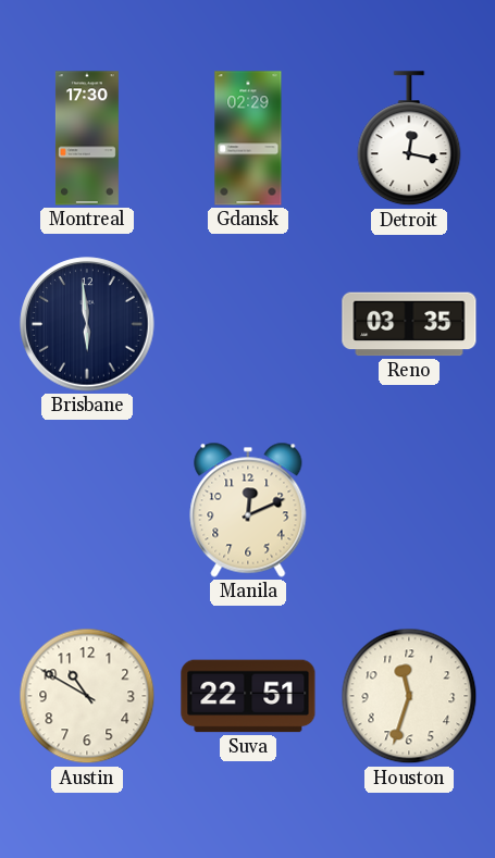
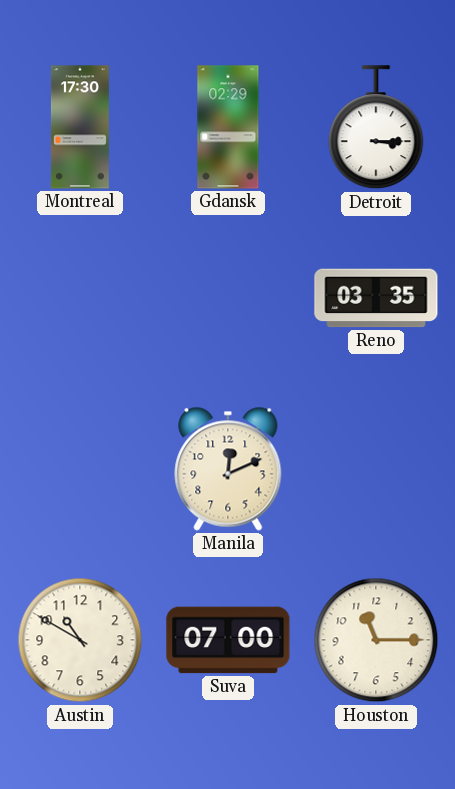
Detroit: 12:17 -> 3:15
Brisbane: 5:59 -> none
Suva: 22:51 -> 07:00
Houston: 11:33 -> 11:15
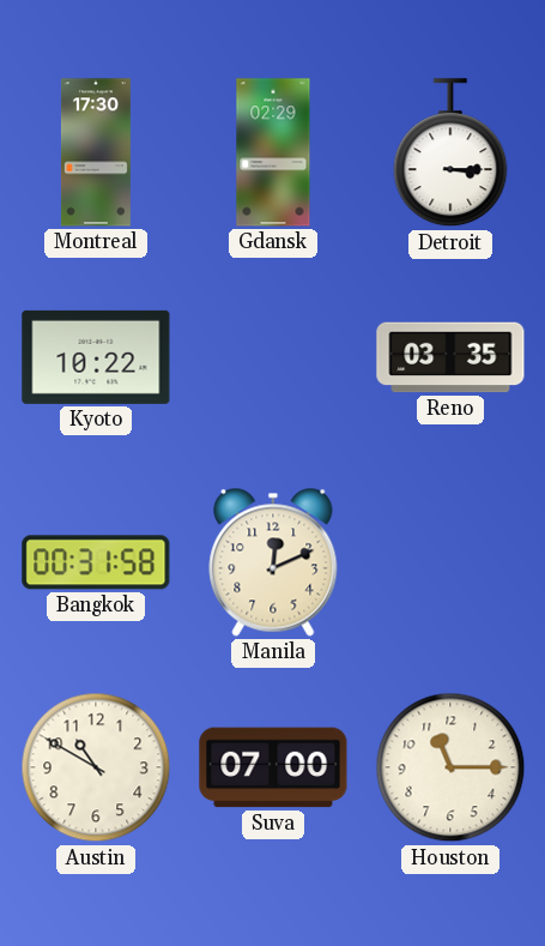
Kyoto: none -> 10:22
Bangkok: none -> 00:31
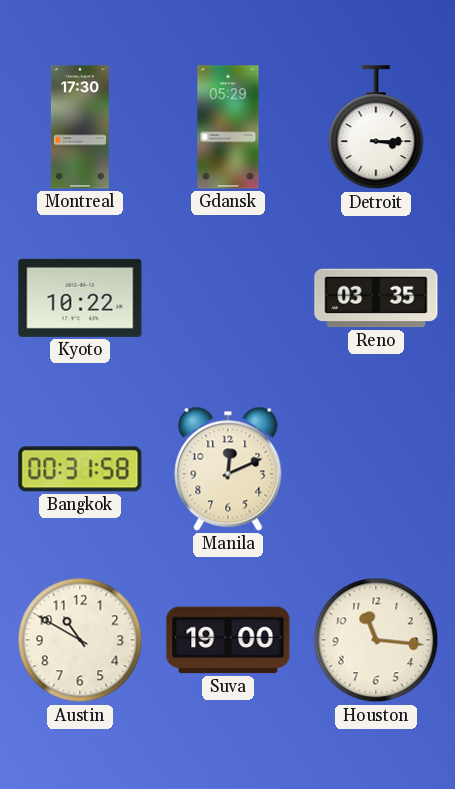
Gdansk: 02:29 -> 05:29
Suva: 07:00 -> 19:00
Houston: 11:15 -> 11:16
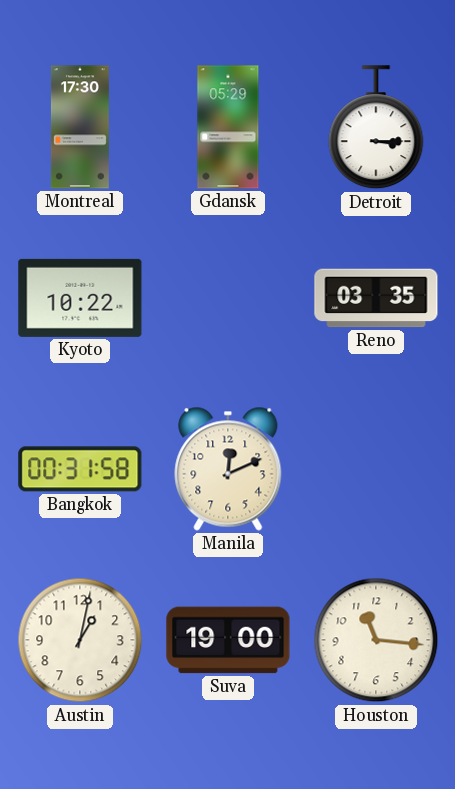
Austin: 10:50 -> 1:02
